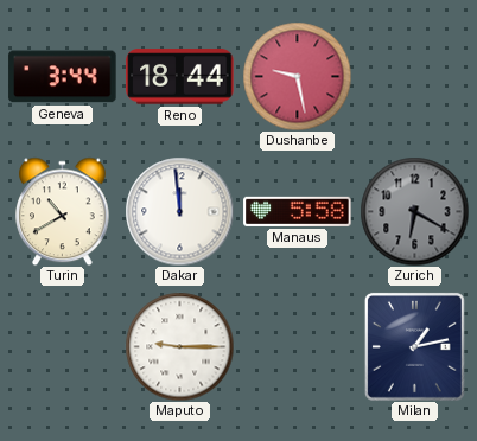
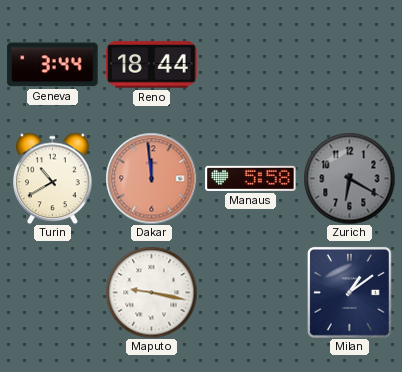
Dushanbe: 9:28 -> none
Dakar dial: white -> salmon
Maputo: 9:15 -> 9:17
Milan: 1:13 -> 1:09
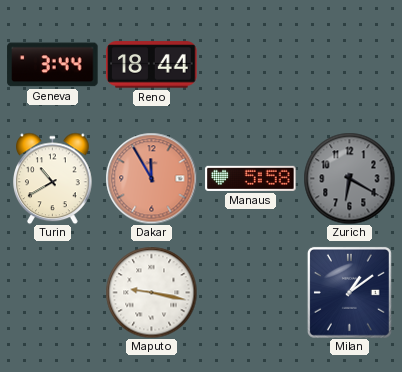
Dakar: 11:59 -> 11:55
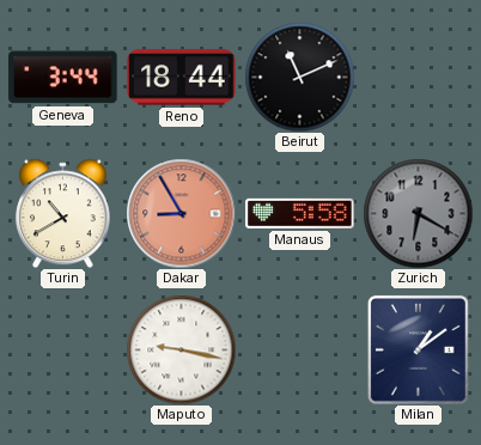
Beirut: none -> 11:11
Dakar: 11:55 -> 8:55
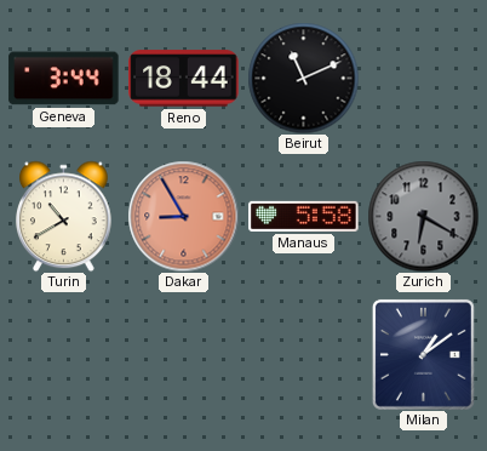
Maputo: 9:17 -> none
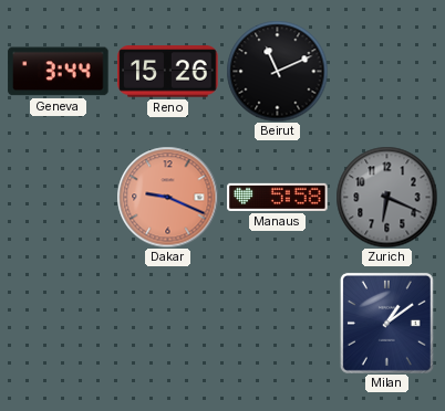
Reno: 18:44 -> 15:26
Turin: 10:40 -> none
Dakar: 8:55 -> 9:19
Zurich: 6:20 -> 6:19
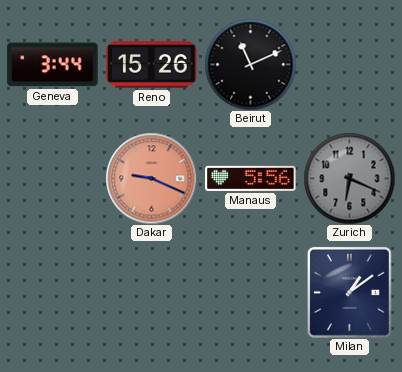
Manaus: 5:58 -> 5:56
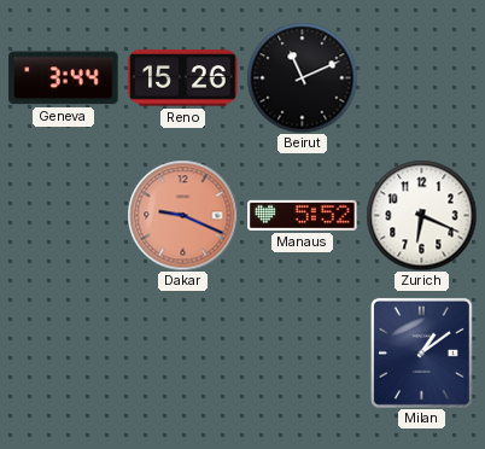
Manaus: 5:56 -> 5:52
Zurich dial: grey -> white
